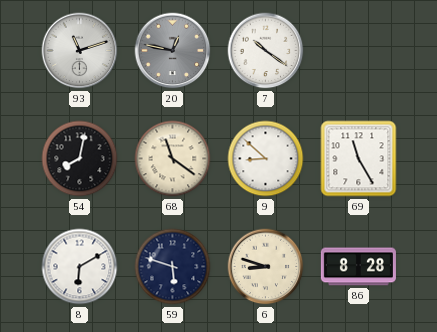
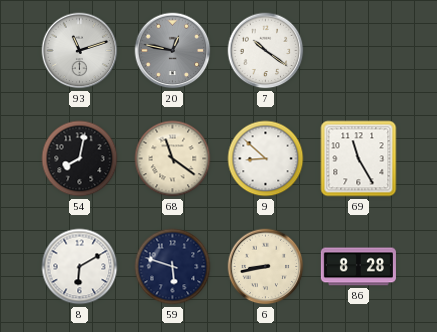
6: 8:48 -> 8:43
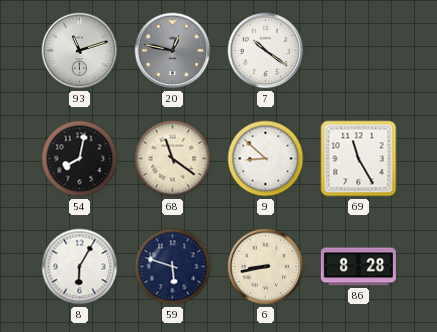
8: 6:10 -> 6:05
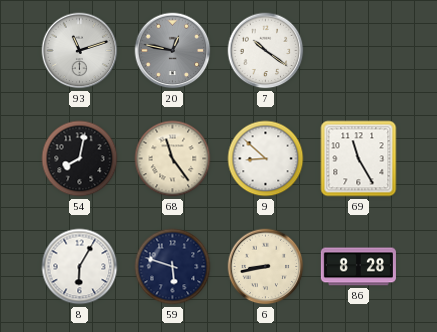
68: 11:21 -> 11:24
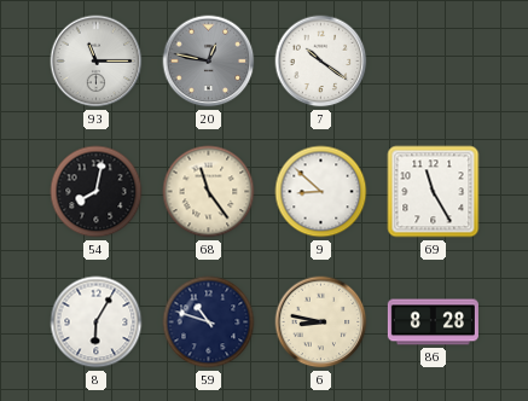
93: 11:12 -> 11:15
59: 5:48 -> 10:48
6: 8:43 -> 8:47
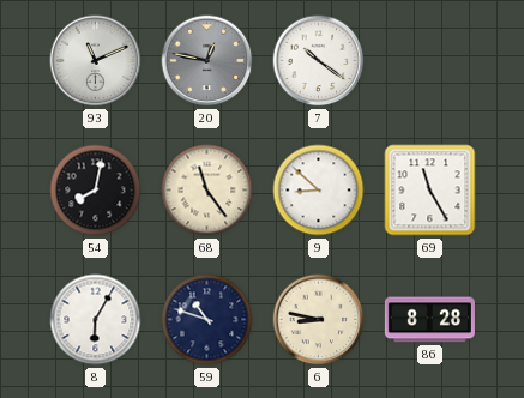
93: 11:15 -> 11:11
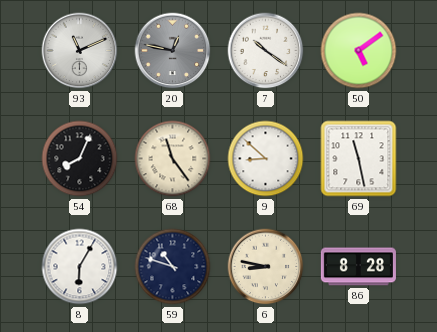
50: none -> 5:09
54: 8:02 -> 8:04
69: 11:25 -> 11:28
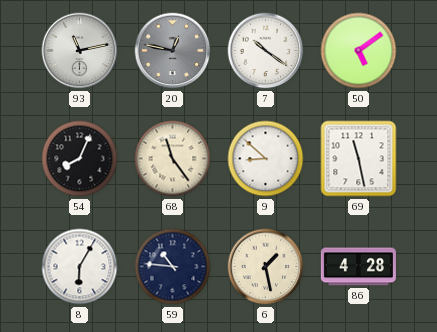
93: 11:11 -> 11:13
59: 10:48 -> 10:46
6: 8:47 -> 1:28
86: 8:28 -> 4:28
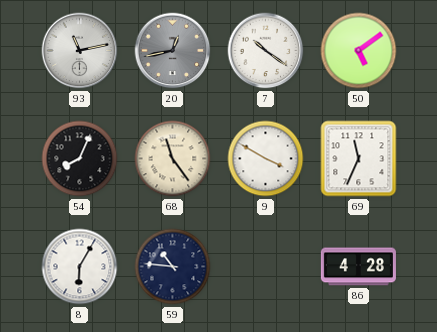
20: 12:47 -> 12:43
9: 8:52 -> 3:50
69: 11:28 -> 11:34
6: 1:28 -> none
